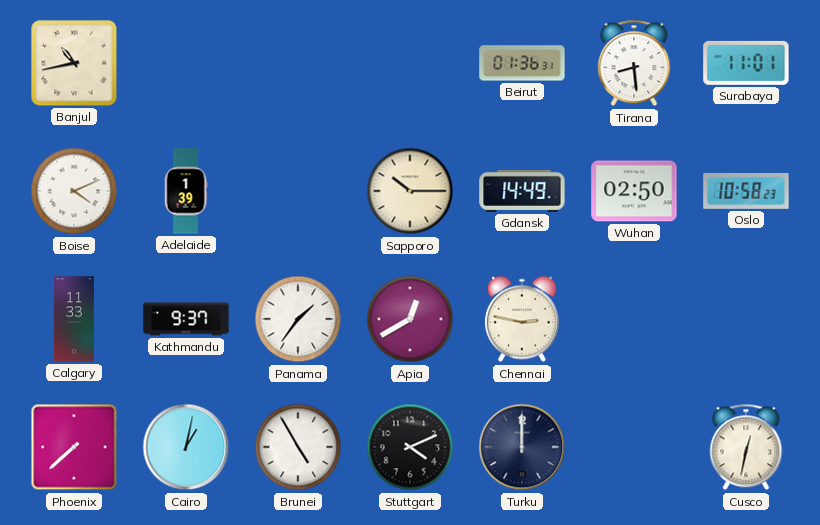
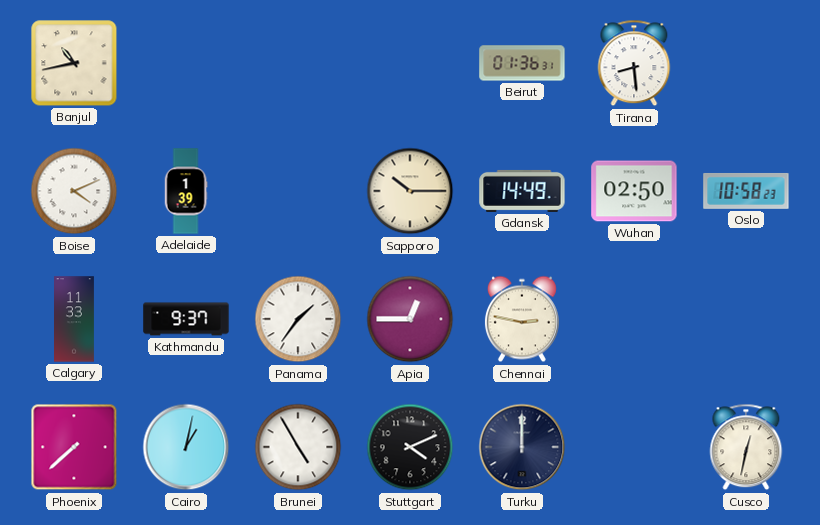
Surabaya: 11:01 -> none
Apia: 12:40 -> 12:45
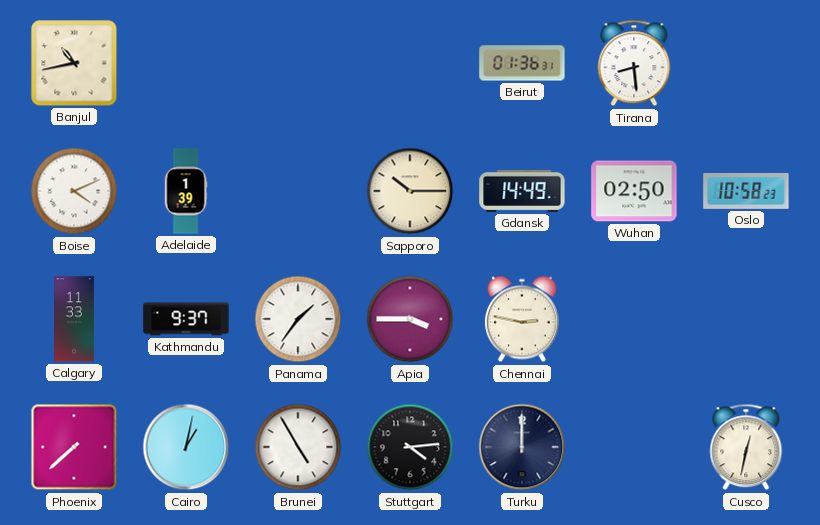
Apia: 12:45 -> 3:45
Stuttgart: 4:11 -> 4:14
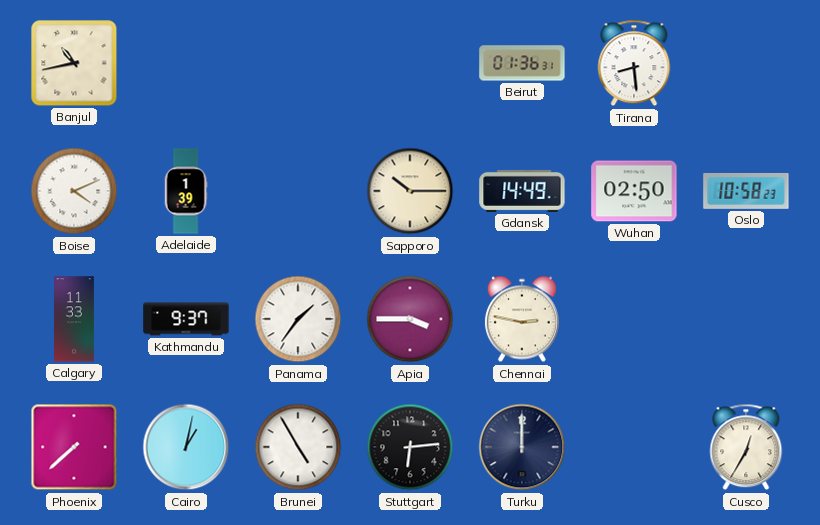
Stuttgart: 4:14 -> 6:14
Cusco: 12:32 -> 12:35
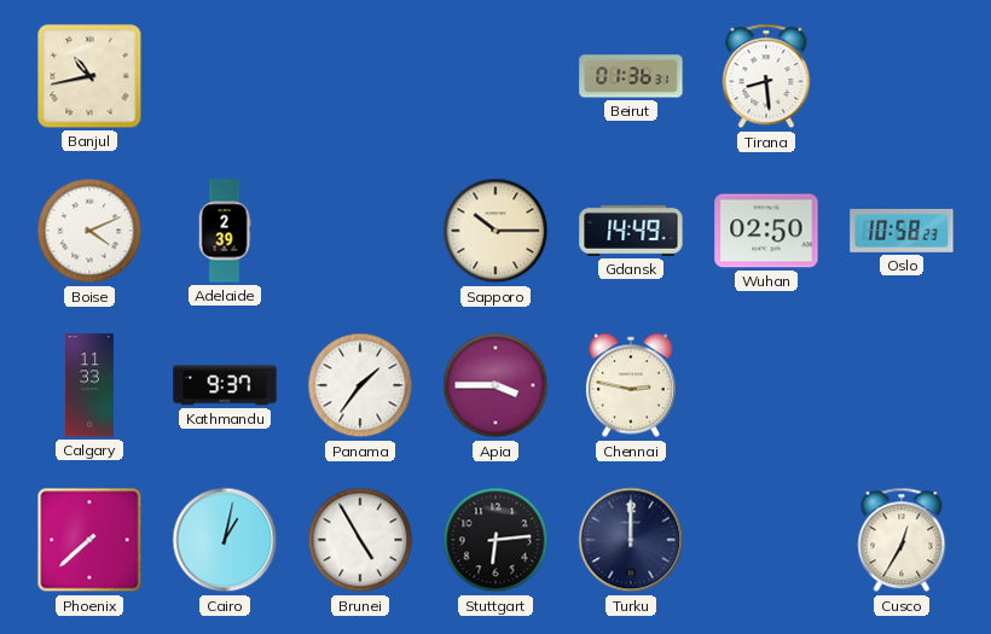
Adelaide: 1:39 -> 2:39
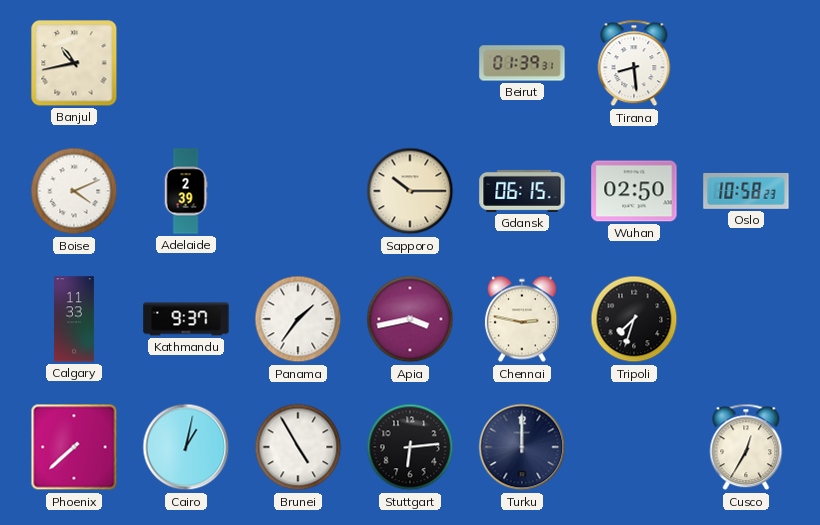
Beirut: 01:36 -> 01:39
Gdansk: 14:49 -> 06:15
Apia: 3:45 -> 3:43
Tripoli: none -> 7:33
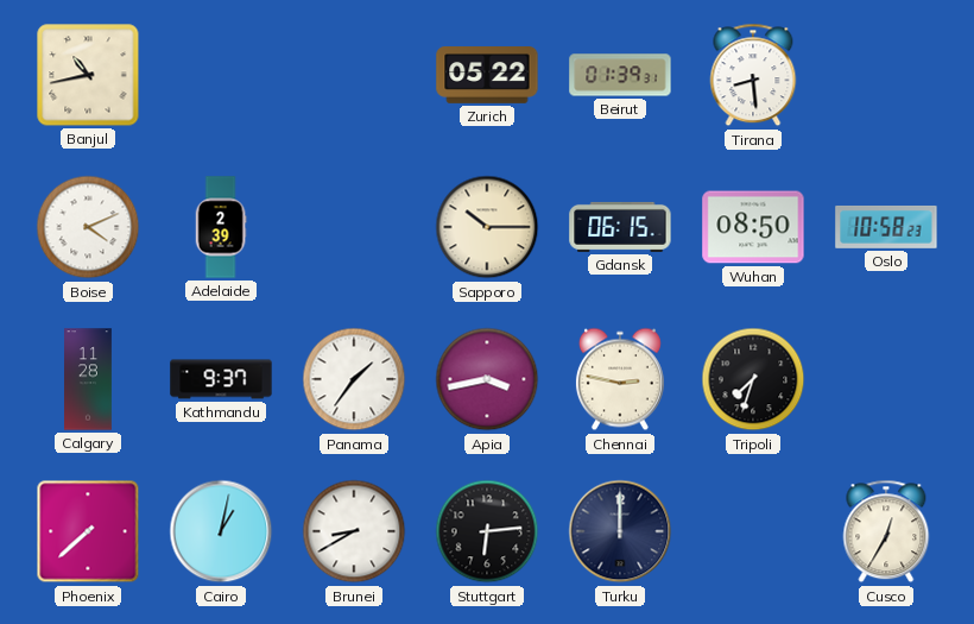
Zurich: none -> 05:22
Wuhan: 02:50 -> 08:50
Calgary: 11:33 -> 11:28
Brunei: 4:55 -> 8:40
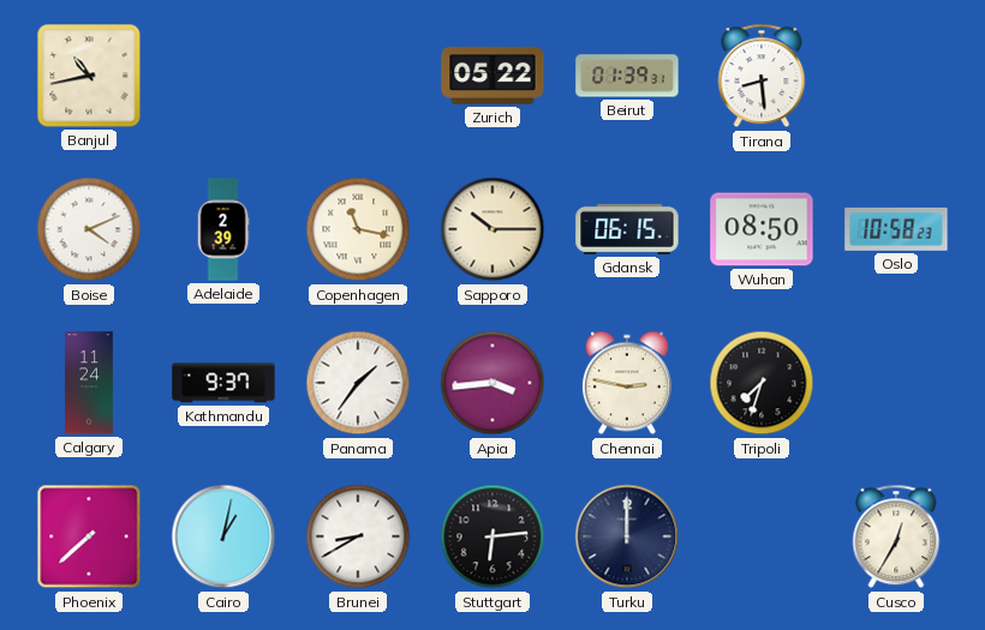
Copenhagen: none -> 11:17
Calgary: 11:28 -> 11:24
Apia: 3:43 -> 3:44
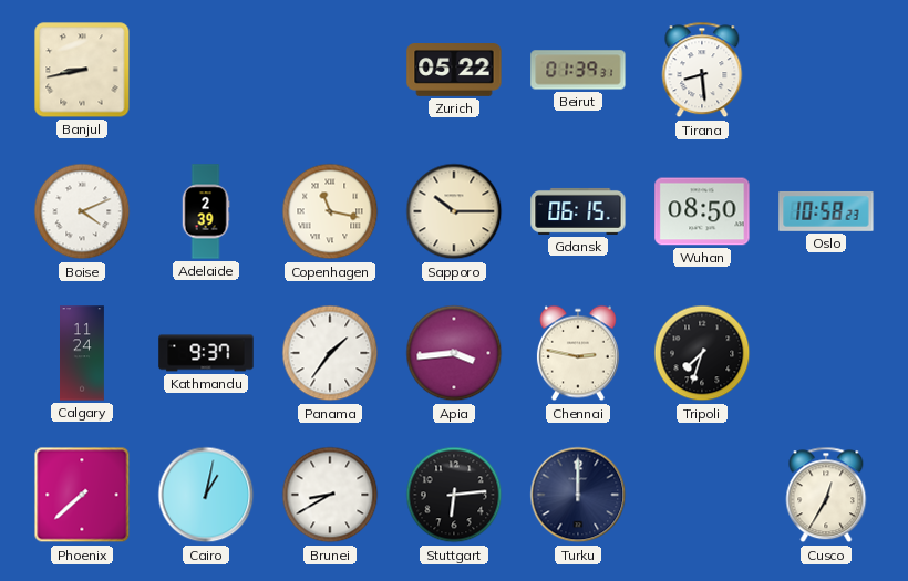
Banjul: 10:43 -> 8:43
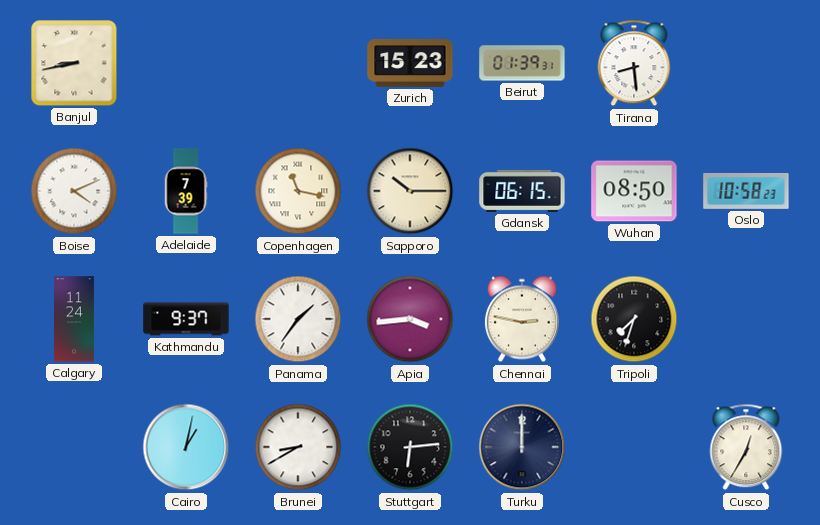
Zurich: 05:22 -> 15:23
Adelaide: 2:39 -> 7:39
Phoenix: 7:38 -> none
